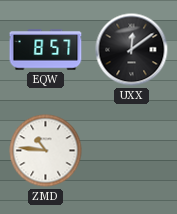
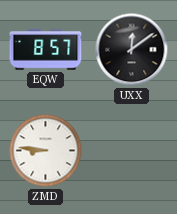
ZMD: 10:46 -> 8:46
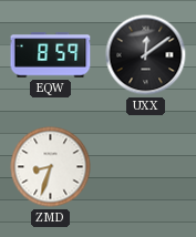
EQW: 8:57 -> 8:59
ZMD: 8:46 -> 8:33
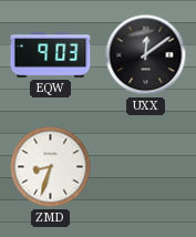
EQW: 8:59 -> 9:03
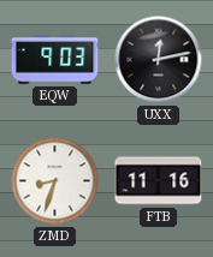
UXX: 12:09 -> 12:13
FTB: none -> 11:16
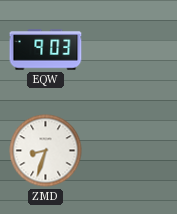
UXX: 12:13 -> none
FTB: 11:16 -> none
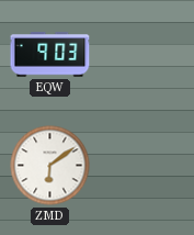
ZMD: 8:33 -> 6:09
